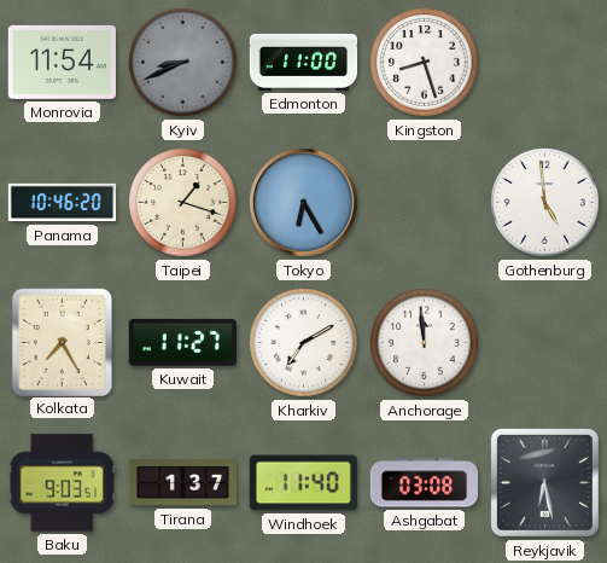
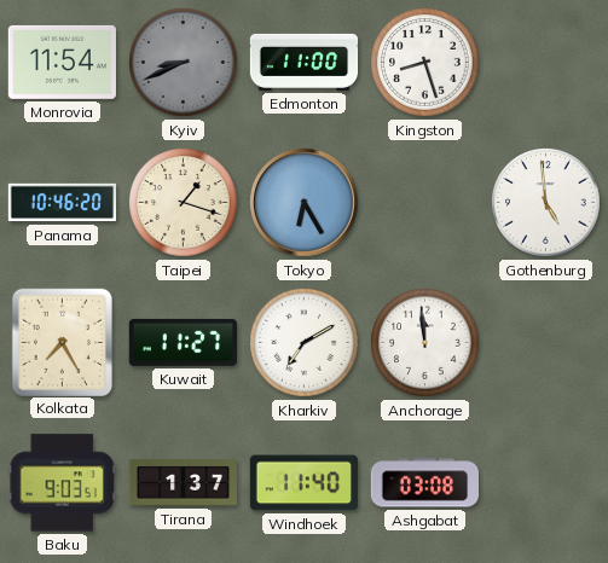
Reykjavik: 6:28 -> none
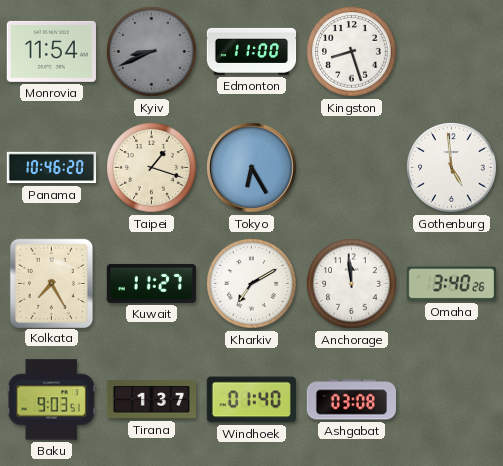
Omaha: none -> 3:40
Windhoek: 11:40 -> 01:40
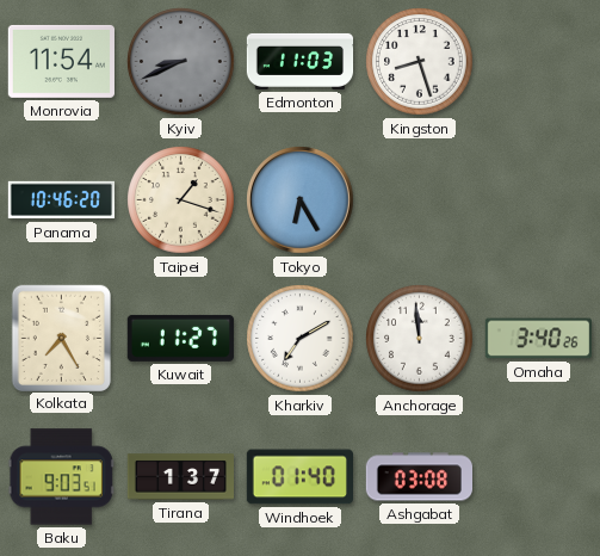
Edmonton: 11:00 -> 11:03
Gothenburg: 4:59 -> none
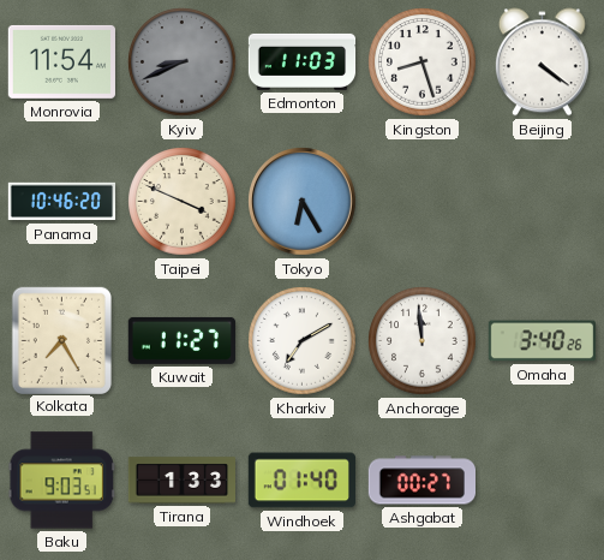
Beijing: none -> 4:21
Taipei: 1:18 -> 3:49
Tirana: 1:37 -> 1:33
Ashgabat: 03:08 -> 00:27
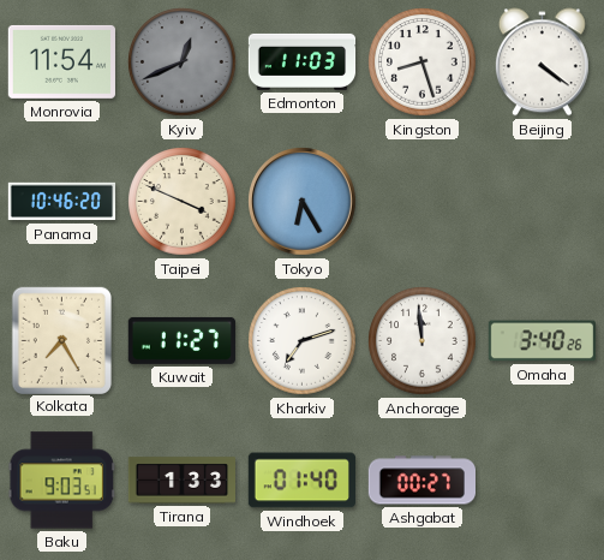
Kyiv: 8:41 -> 12:41
Kharkiv: 7:10 -> 7:12
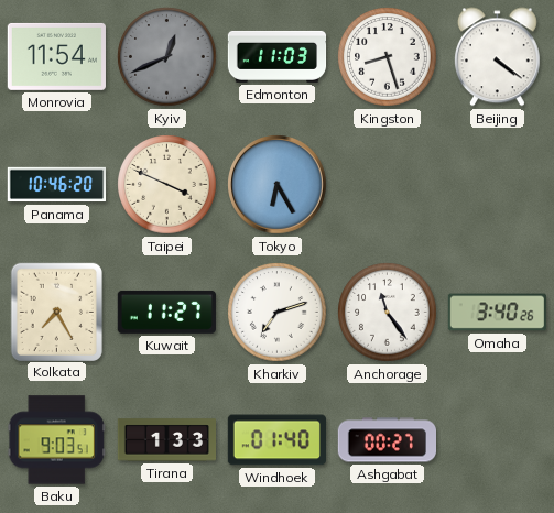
Anchorage: 11:59 -> 11:24
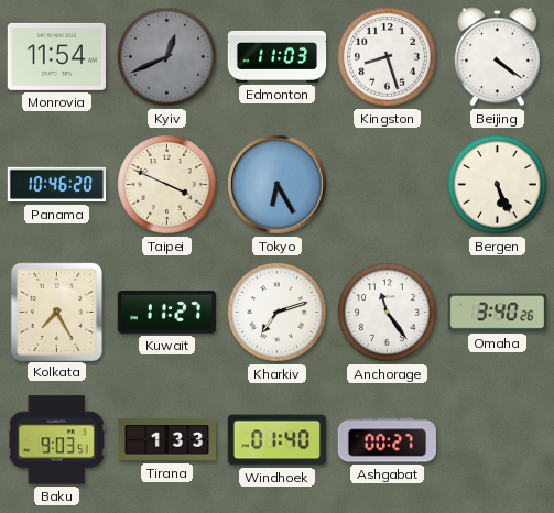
Bergen: none -> 5:26
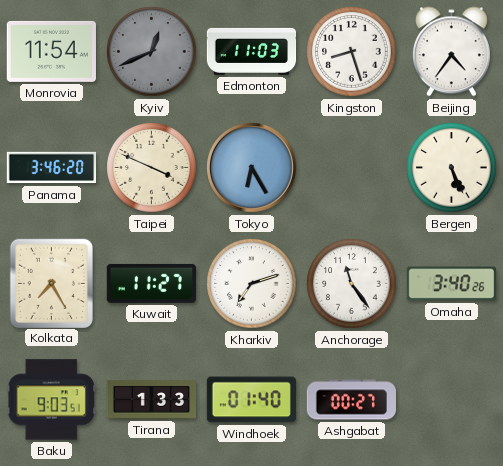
Beijing: 4:21 -> 4:36
Panama: 10:46 -> 3:46
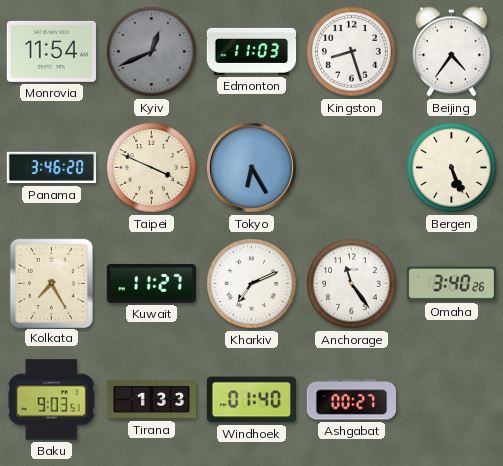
Kharkiv: 7:12 -> 7:11
